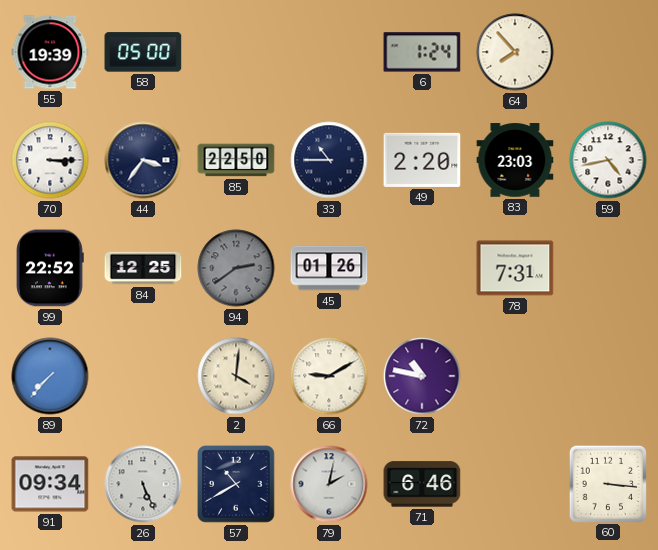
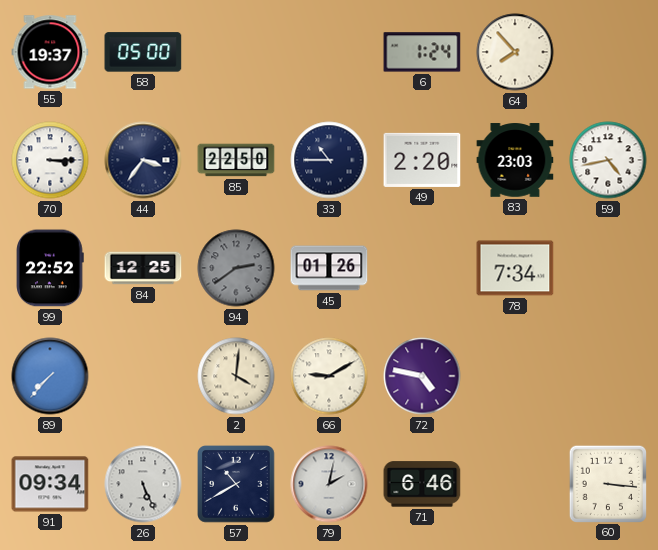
55: 19:39 -> 19:37
78: 7:31 -> 7:34
72: 10:47 -> 4:47
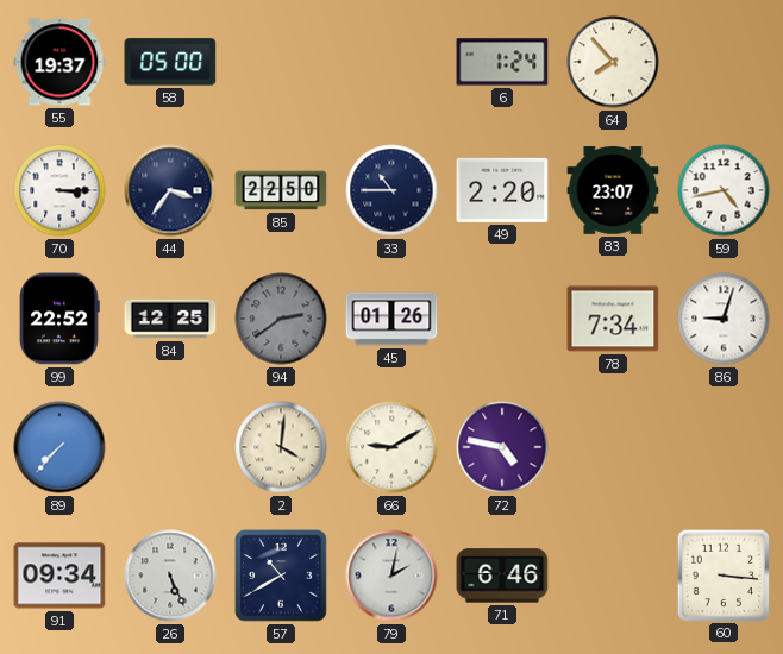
83: 23:03 -> 23:07
86: none -> 9:03
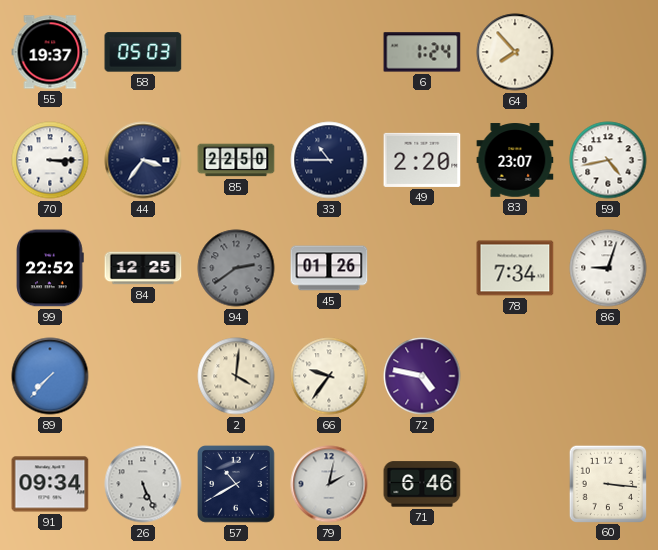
58: 05:00 -> 05:03
66: 9:10 -> 9:36
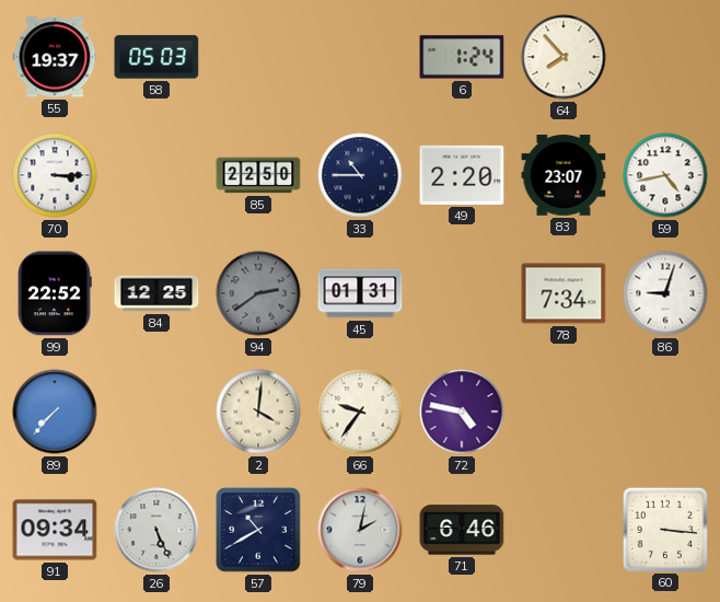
44: 3:36 -> none
45: 01:26 -> 01:31
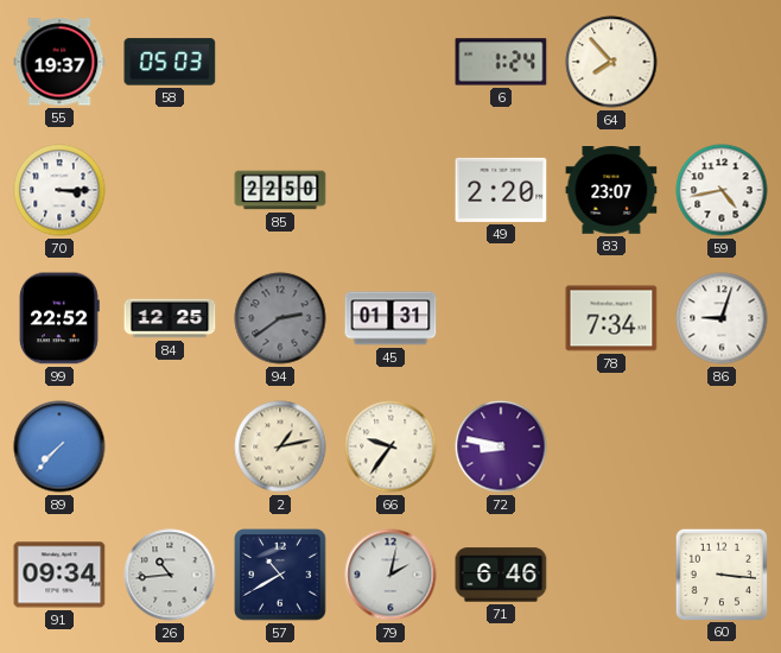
33: 10:45 -> none
2: 4:01 -> 1:13
72: 4:47 -> 8:47
26: 5:26 -> 10:44
